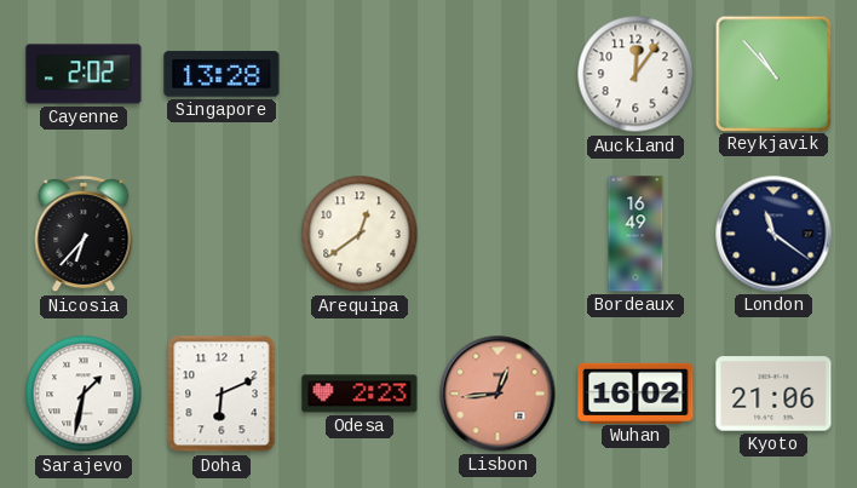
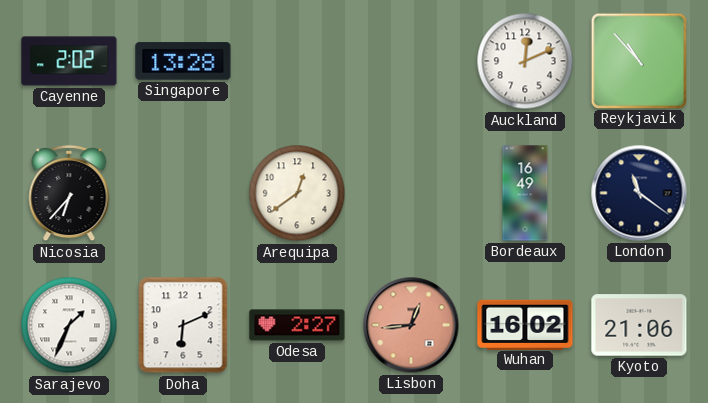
Auckland: 12:06 -> 12:11
Sarajevo: 1:32 -> 1:34
Odesa: 2:23 -> 2:27
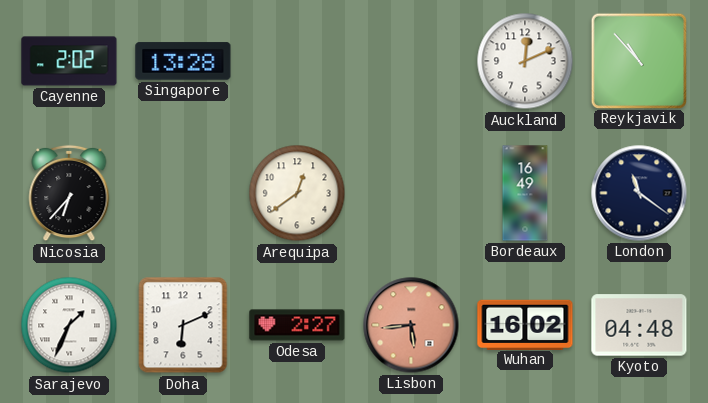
Lisbon: 12:44 -> 5:44
Kyoto: 21:06 -> 04:48
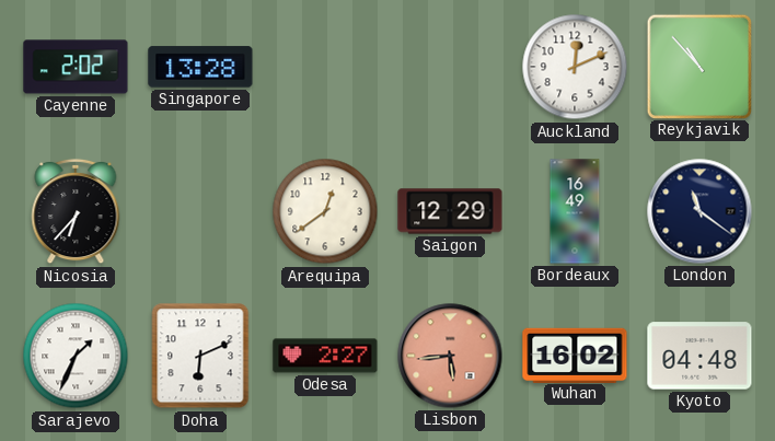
Saigon: none -> 12:29
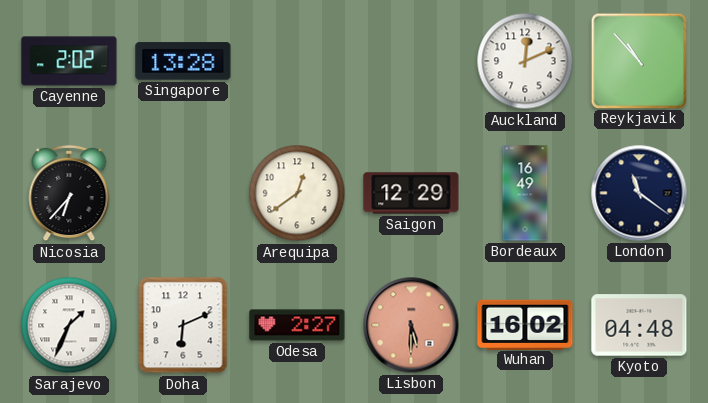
Lisbon: 5:44 -> 5:30
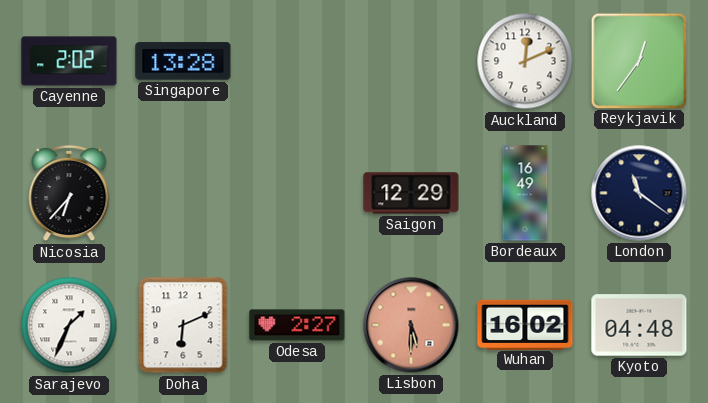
Reykjavik: 10:53 -> 12:36
Arequipa: 12:39 -> none
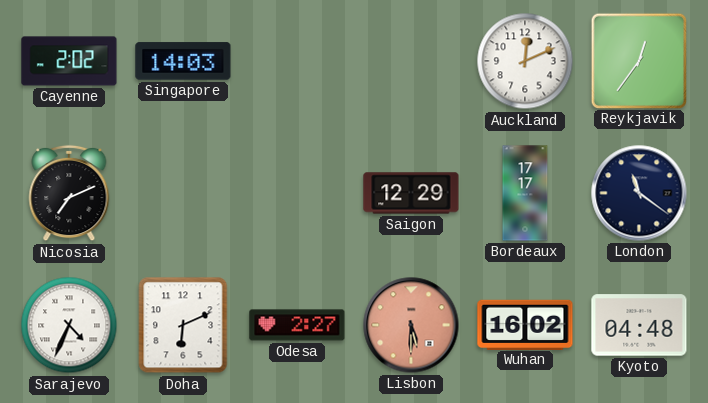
Singapore: 13:28 -> 14:03
Nicosia: 6:37 -> 7:11
Bordeaux: 16:49 -> 17:17
Sarajevo: 1:34 -> 4:34
